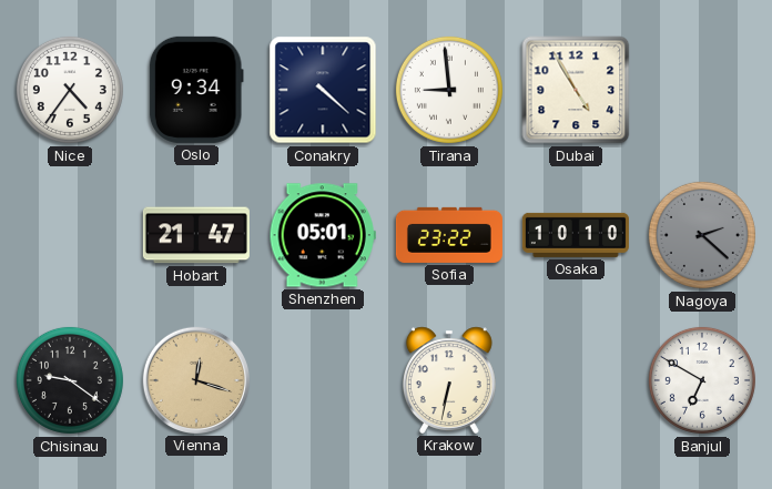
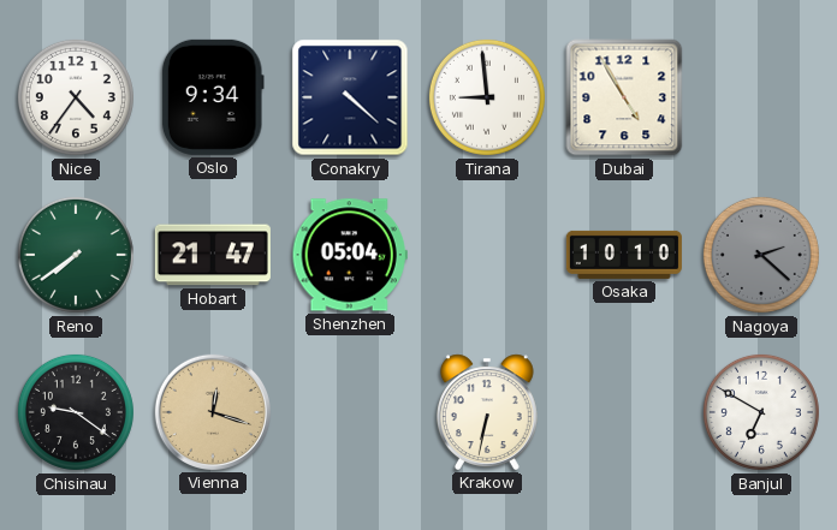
Reno: none -> 7:39
Shenzhen: 05:01 -> 05:04
Sofia: 23:22 -> none
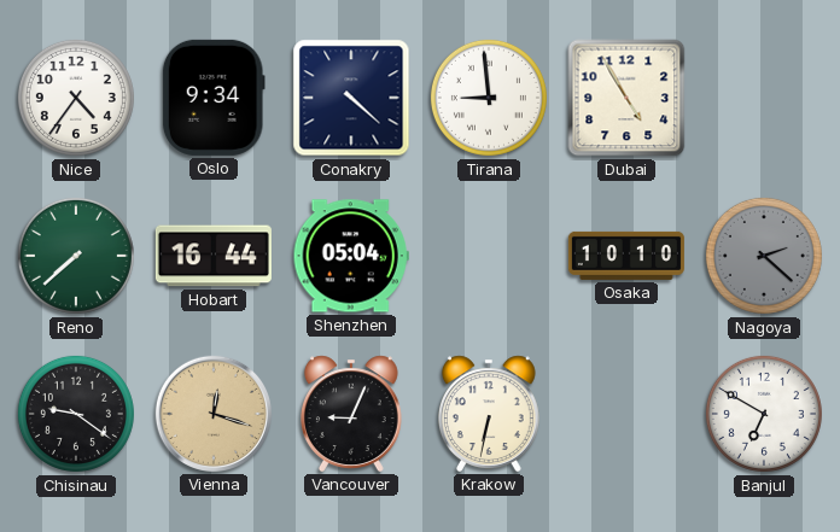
Reno: 7:39 -> 7:38
Hobart: 21:47 -> 16:44
Vancouver: none -> 9:04
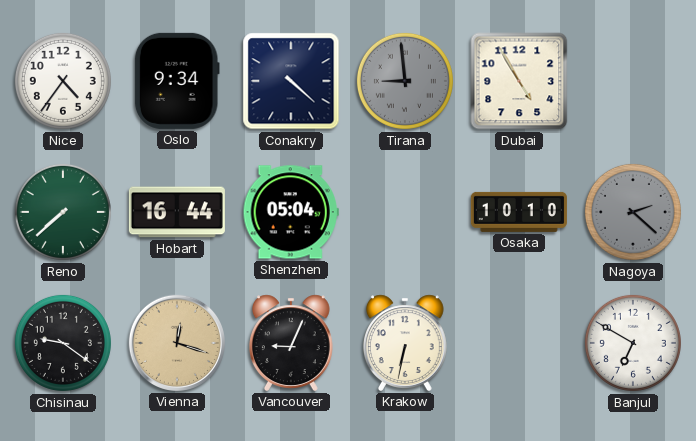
Tirana dial: white -> grey
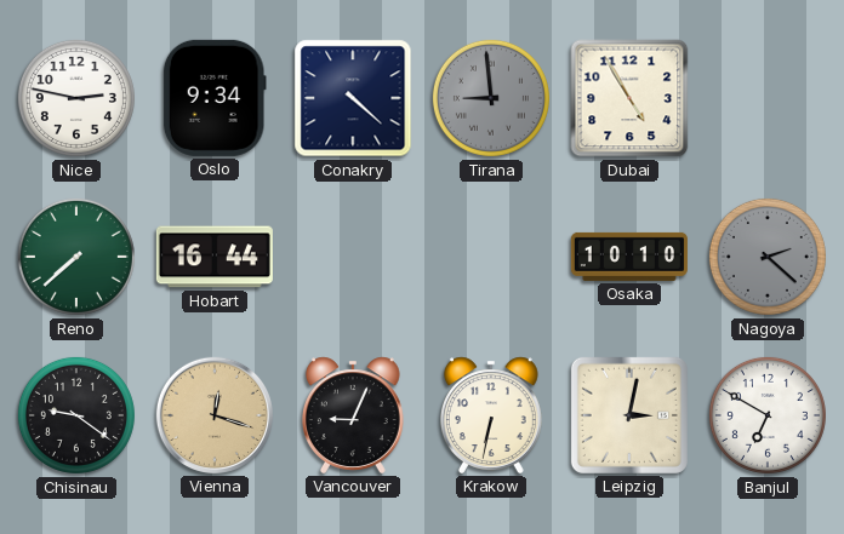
Nice: 4:36 -> 2:47
Shenzhen: 05:04 -> none
Leipzig: none -> 3:02
